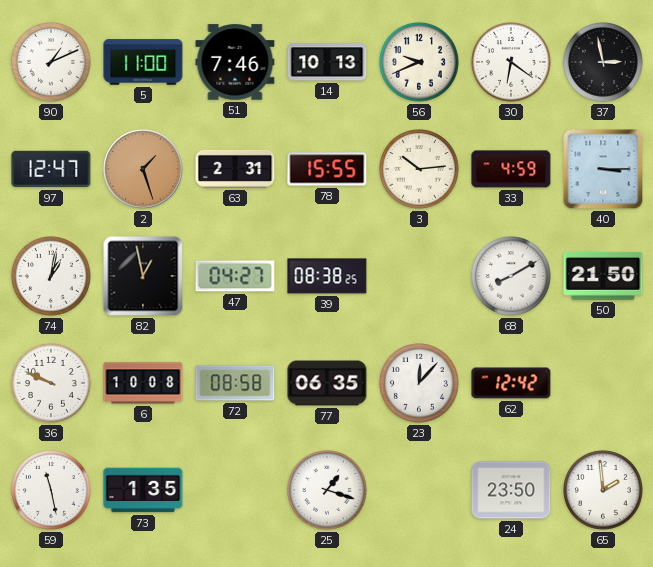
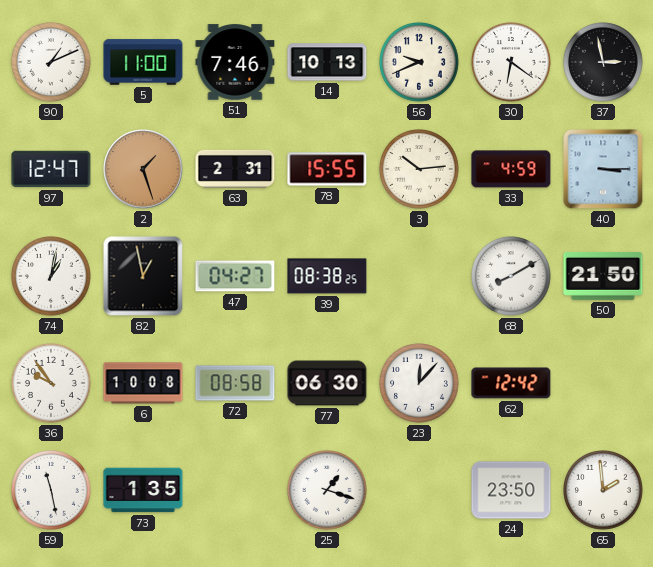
36: 9:49 -> 9:54
77: 06:35 -> 06:30
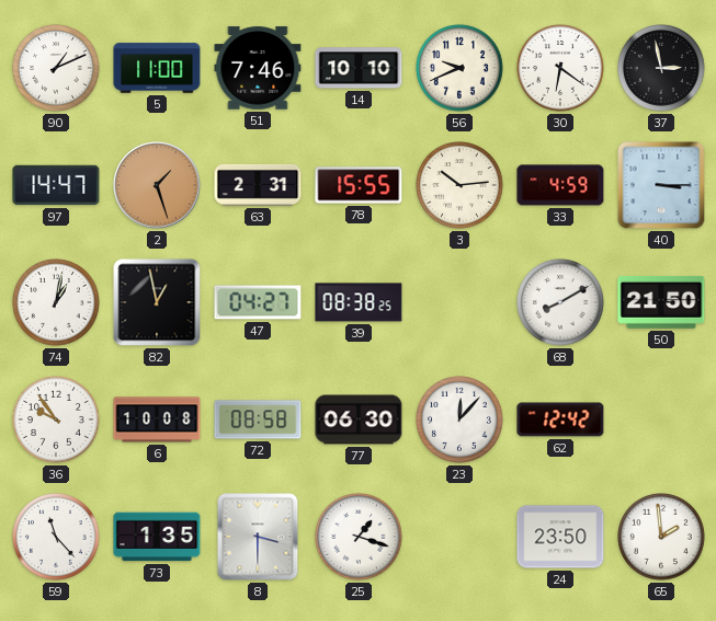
14: 10:13 -> 10:10
97: 12:47 -> 14:47
59: 11:28 -> 11:23
8: none -> 3:30
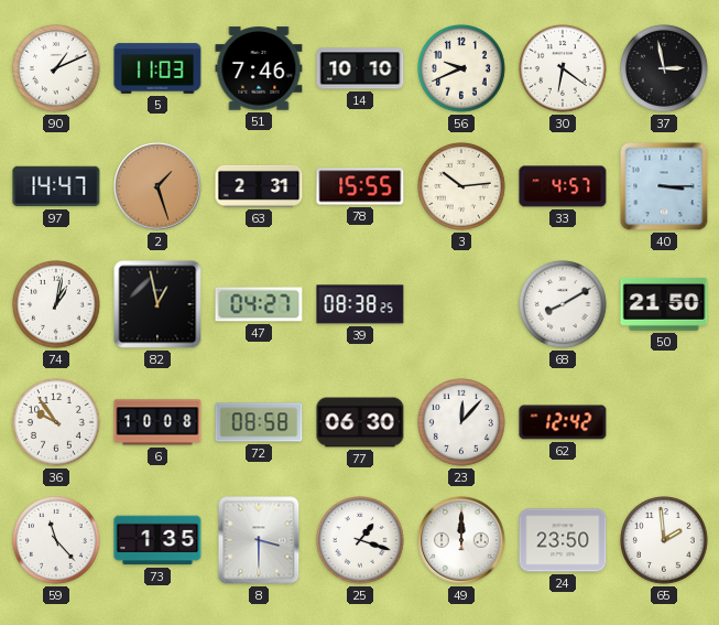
5: 11:00 -> 11:03
33: 4:59 -> 4:57
49: none -> 12:00
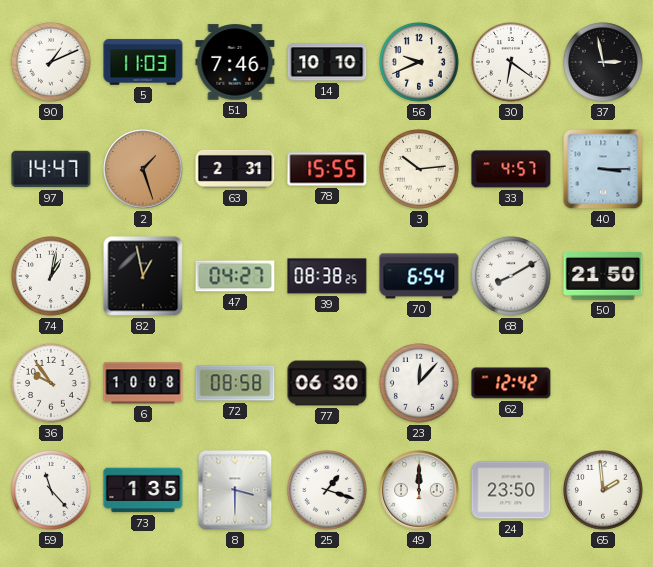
70: none -> 6:54
